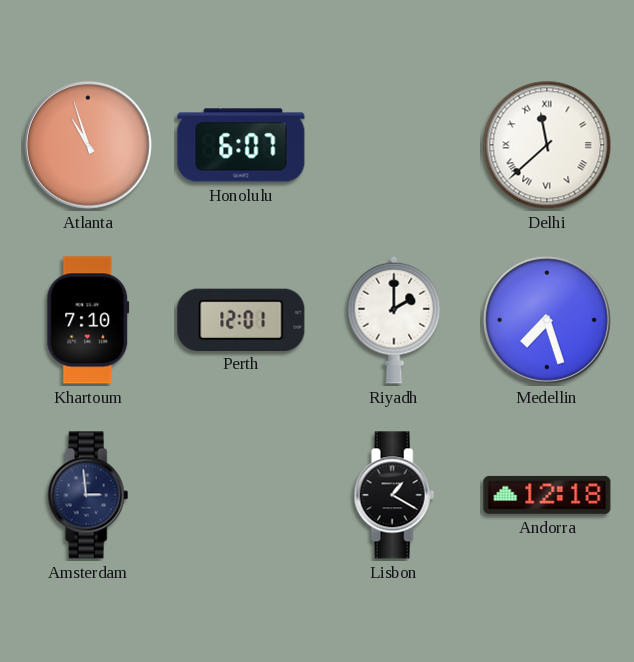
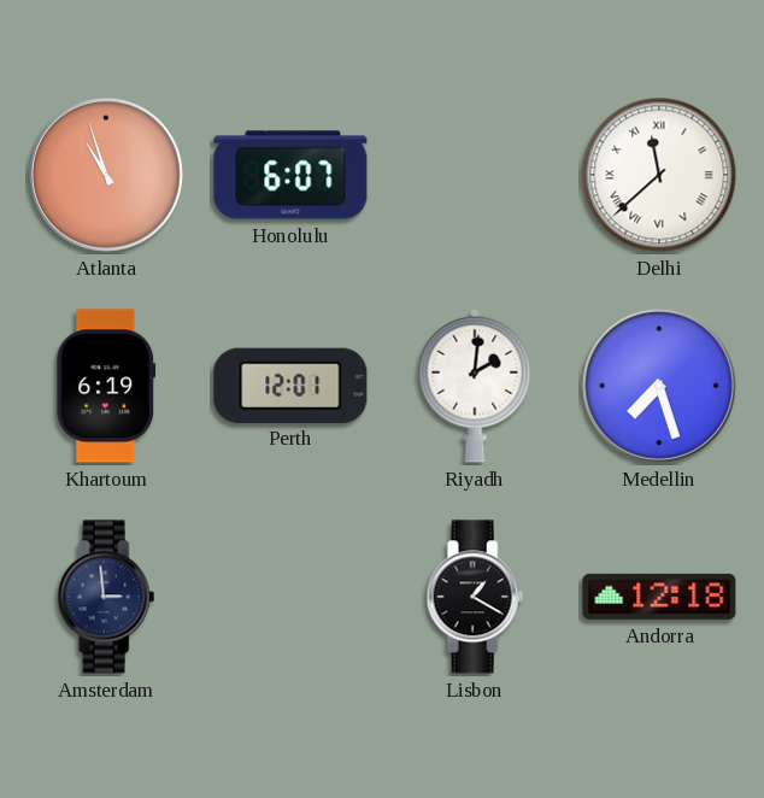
Khartoum: 7:10 -> 6:19
Riyadh: 2:00 -> 2:01
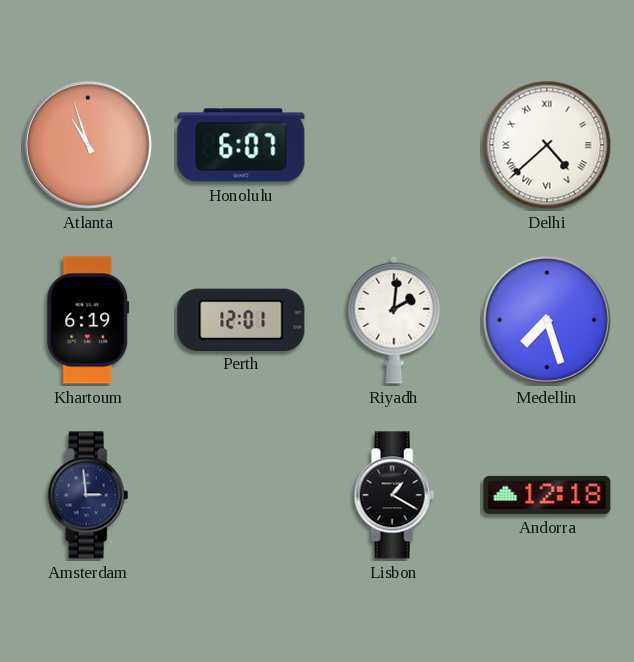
Delhi: 11:38 -> 4:38
